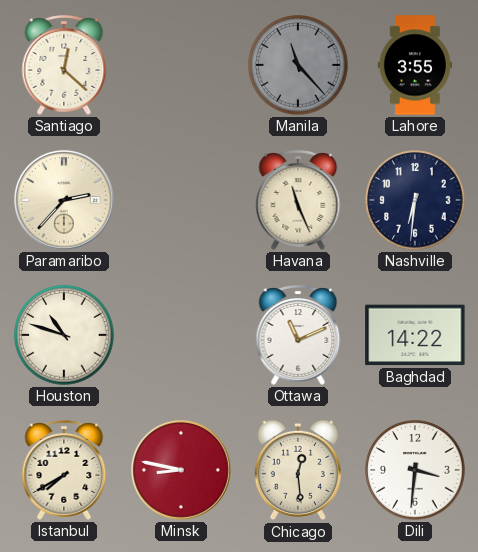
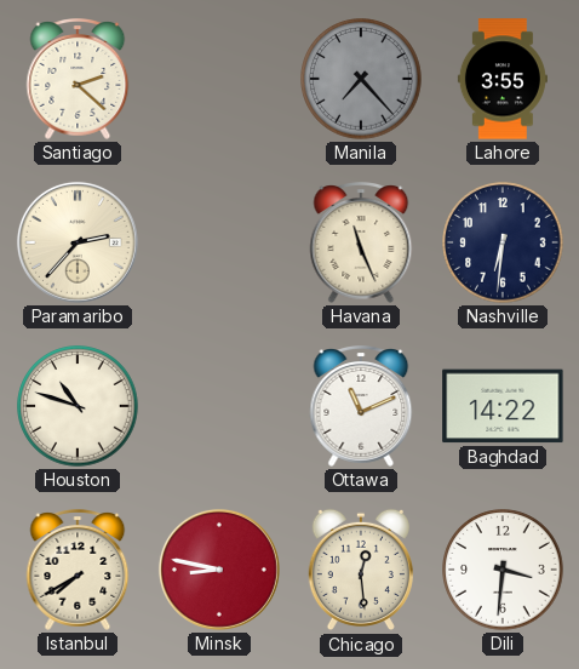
Santiago: 12:22 -> 2:22
Manila: 11:23 -> 7:23
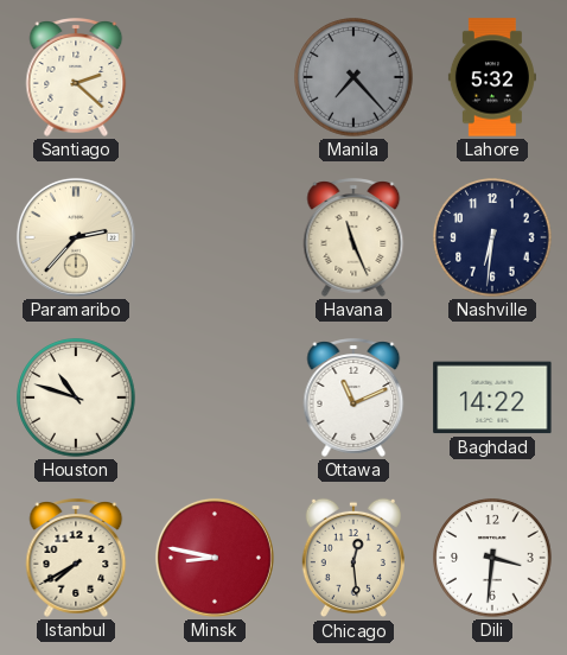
Lahore: 3:55 -> 5:32
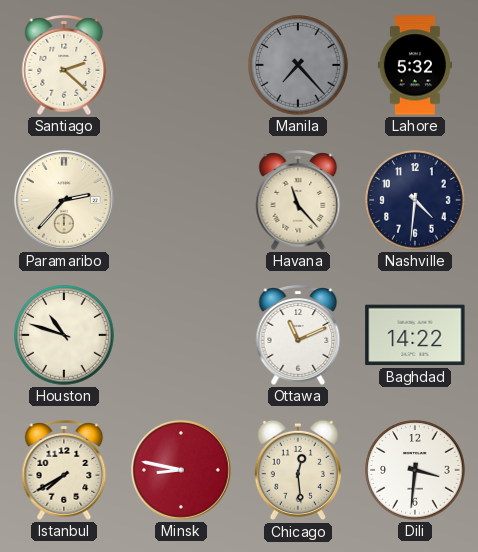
Havana: 11:26 -> 11:23
Nashville: 6:31 -> 4:31
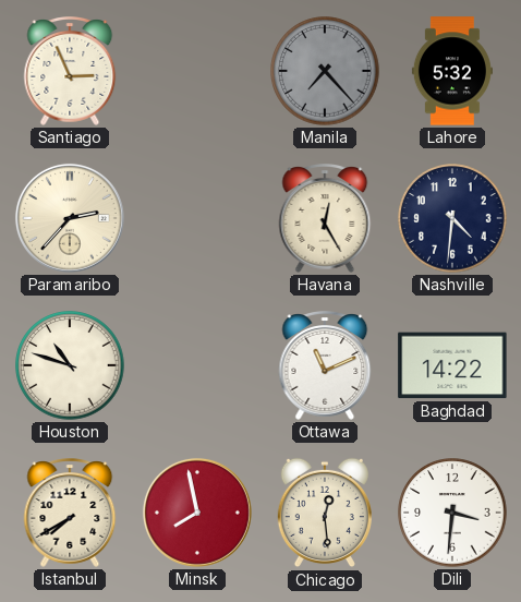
Santiago: 2:22 -> 2:56
Havana: 11:23 -> 12:25
Minsk: 8:47 -> 7:58
